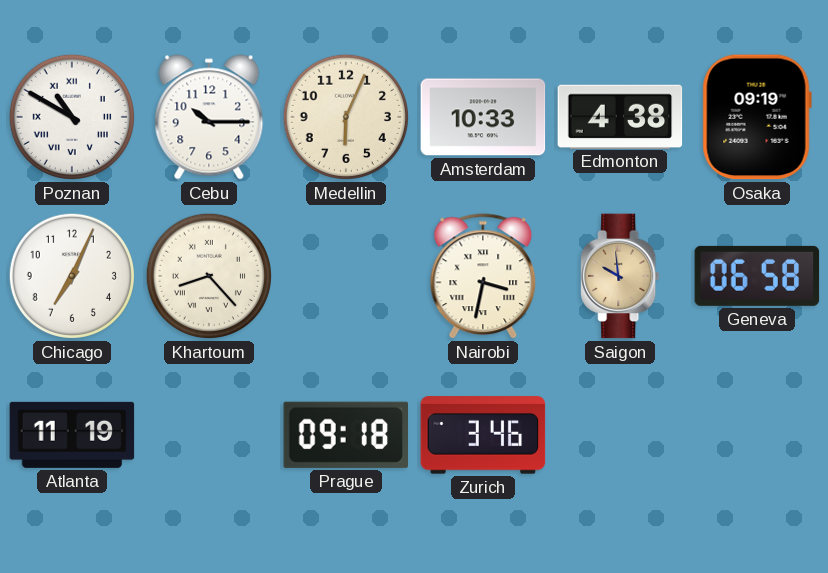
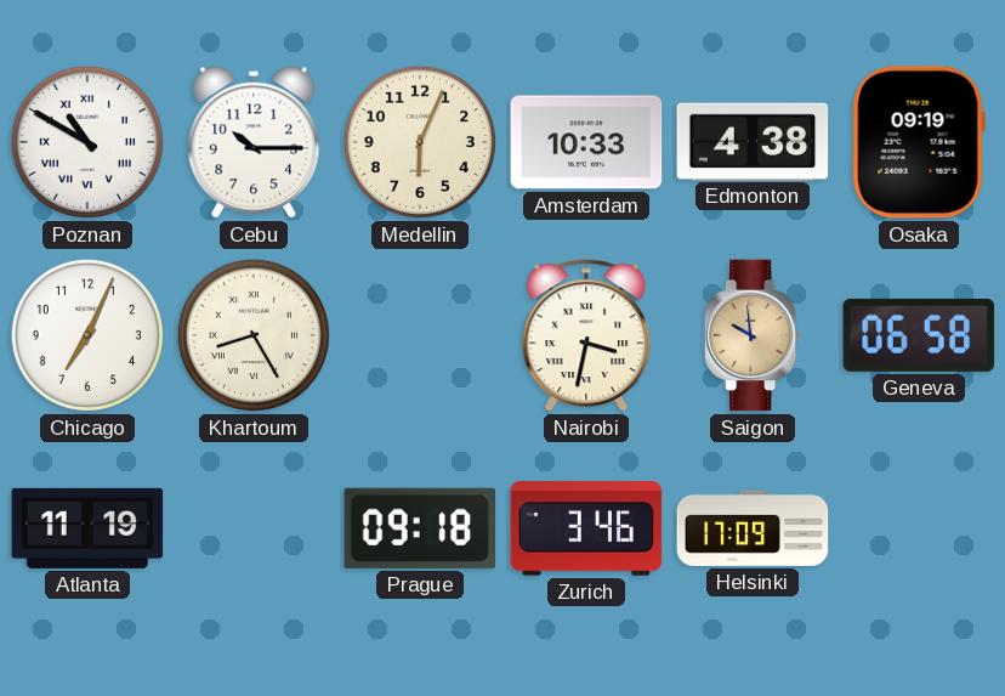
Khartoum: 8:23 -> 8:25
Helsinki: none -> 17:09
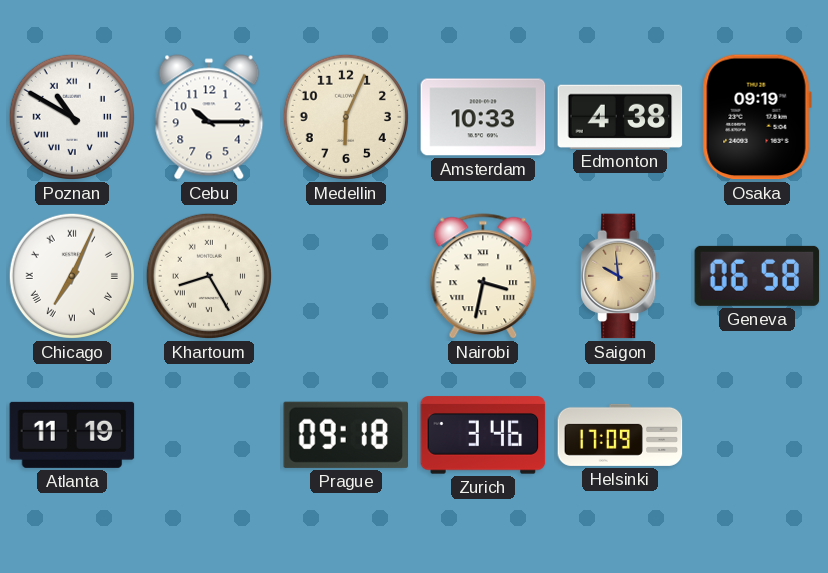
Chicago numerals: Arabic -> Roman
